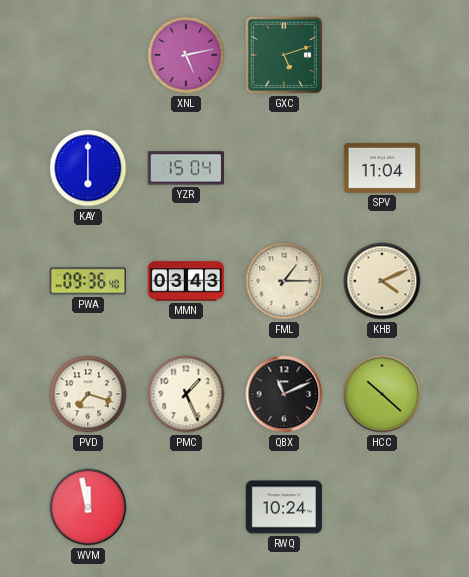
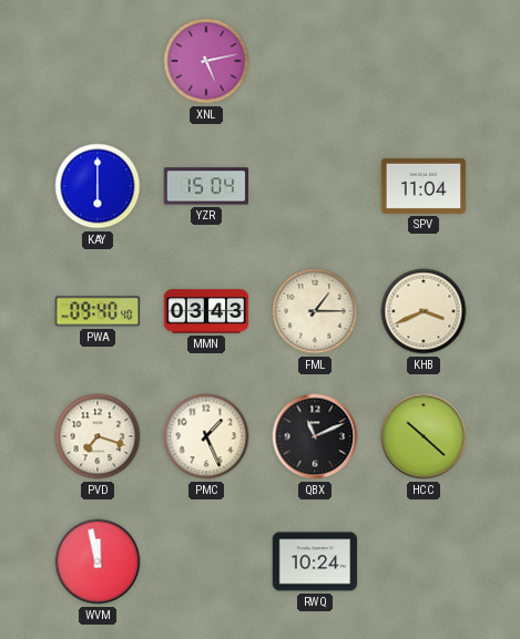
GXC: 5:12 -> none
PWA: 09:36 -> 09:40
KHB: 4:11 -> 3:41
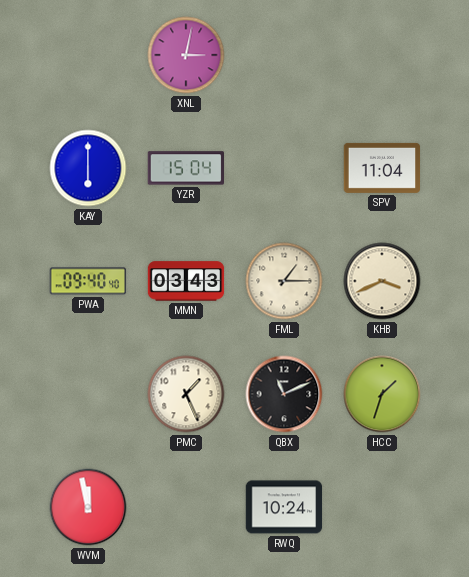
XNL: 5:13 -> 3:02
PVD: 7:18 -> none
HCC: 10:22 -> 1:33
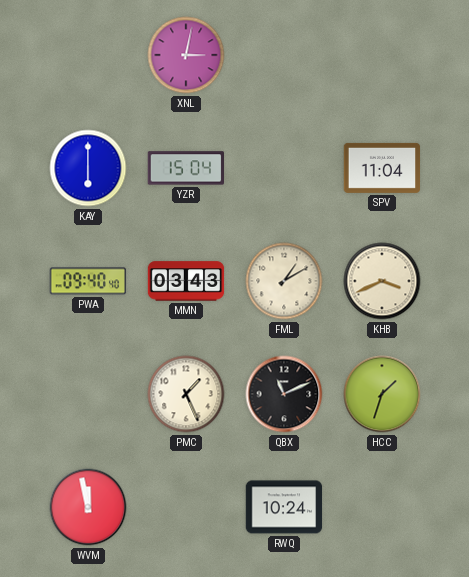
FML: 1:15 -> 1:10
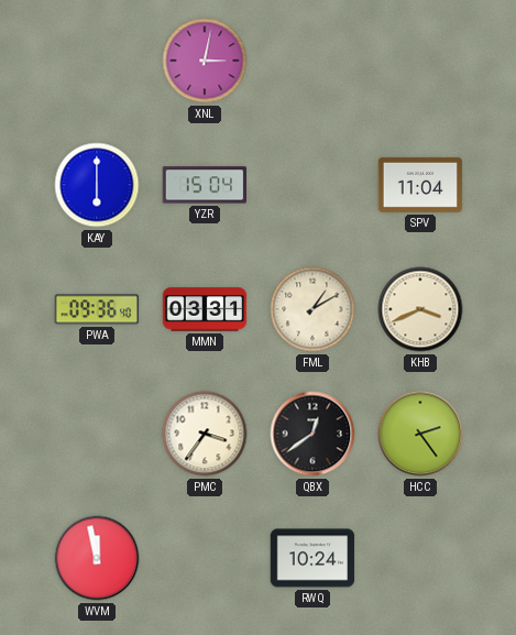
PWA: 09:40 -> 09:36
MMN: 03:43 -> 03:31
PMC: 1:26 -> 3:36
QBX: 11:11 -> 12:39
HCC: 1:33 -> 2:24
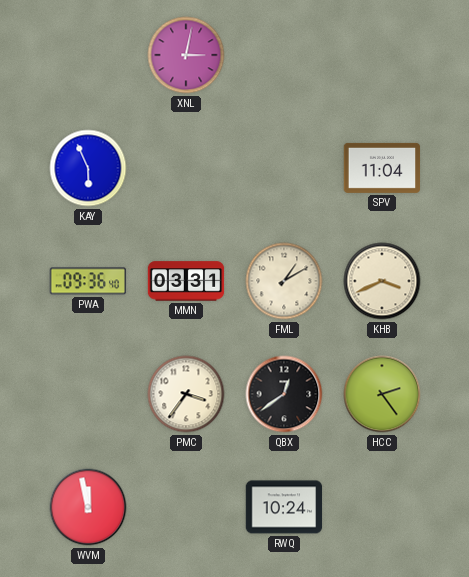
KAY: 6:00 -> 5:56
YZR: 15:04 -> none
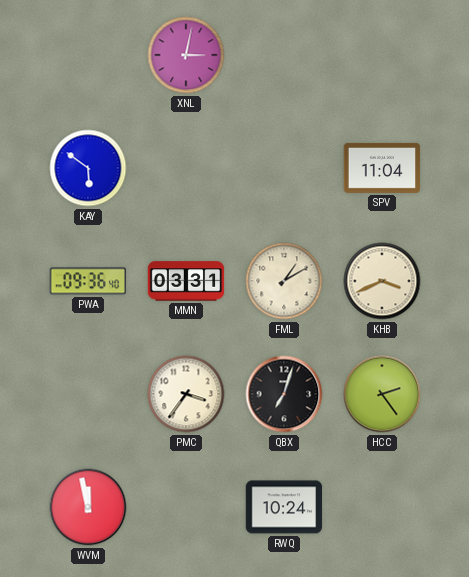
KAY: 5:56 -> 5:51
QBX: 12:39 -> 7:03
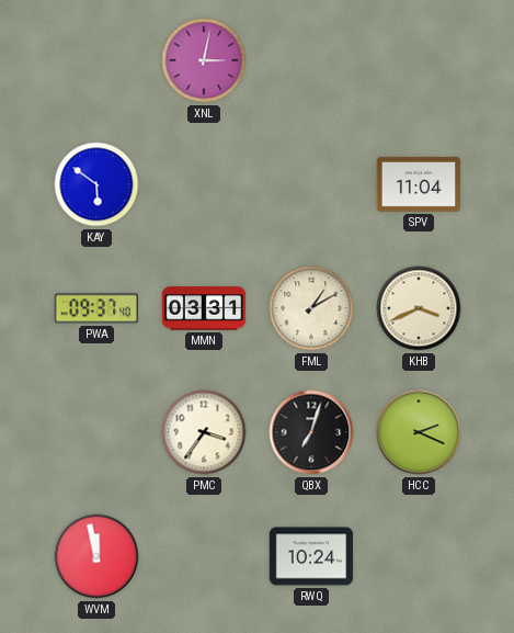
PWA: 09:36 -> 09:37
HCC: 2:24 -> 2:19
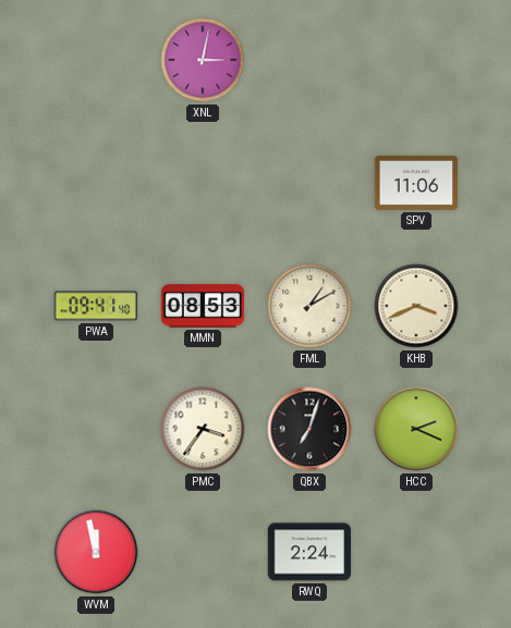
KAY: 5:51 -> none
SPV: 11:04 -> 11:06
PWA: 09:37 -> 09:41
MMN: 03:31 -> 08:53
RWQ: 10:24 -> 2:24
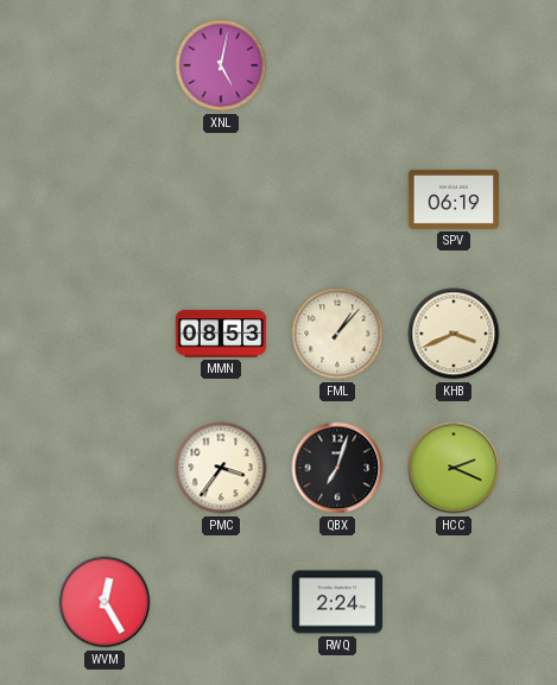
XNL: 3:02 -> 5:02
SPV: 11:06 -> 06:19
PWA: 09:41 -> none
FML: 1:10 -> 1:07
WVM: 11:58 -> 12:25
